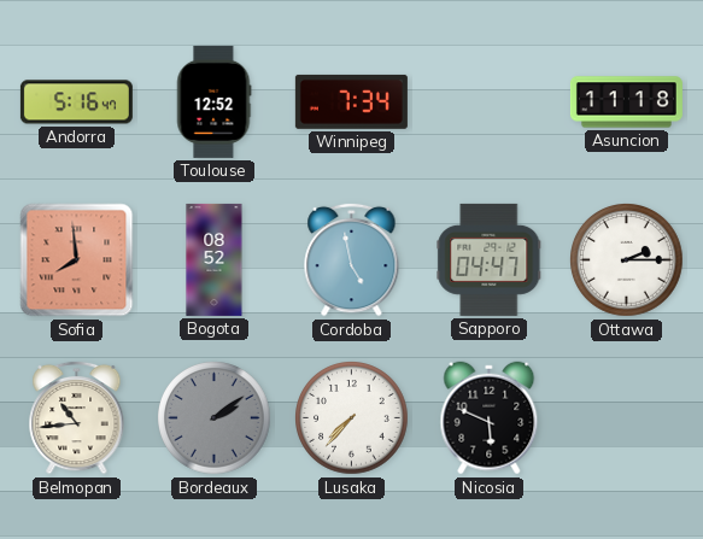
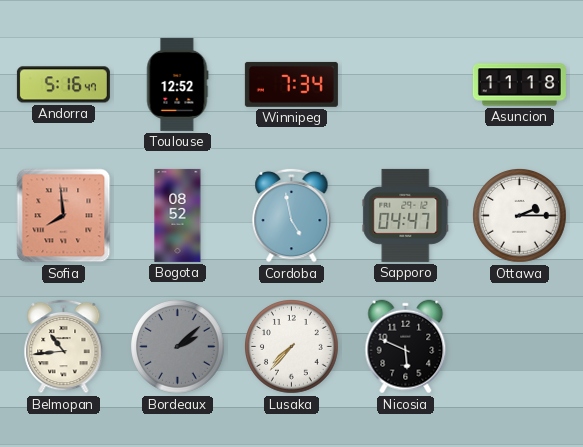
Bordeaux: 2:09 -> 2:08
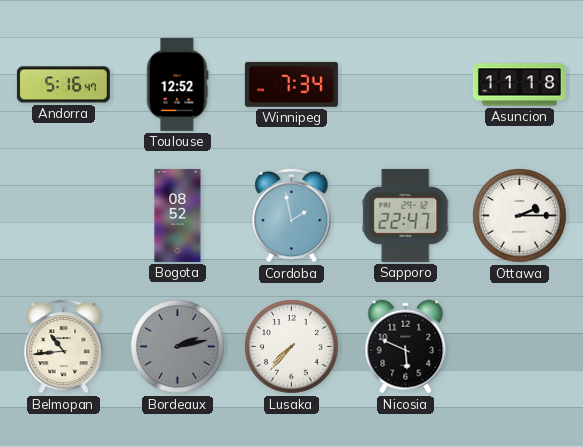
Sofia: 7:59 -> none
Cordoba: 4:58 -> 1:58
Sapporo: 04:47 -> 22:47
Bordeaux: 2:08 -> 2:13
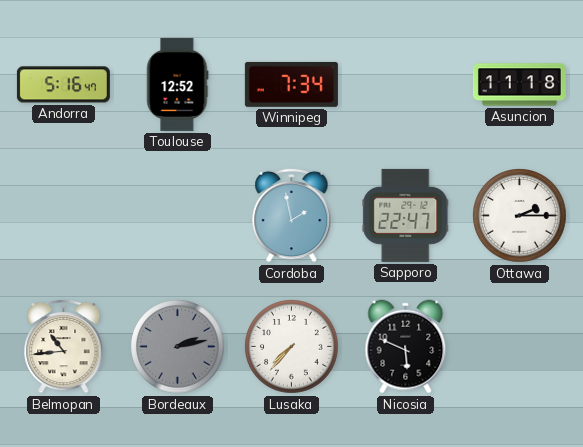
Bogota: 08:52 -> none
